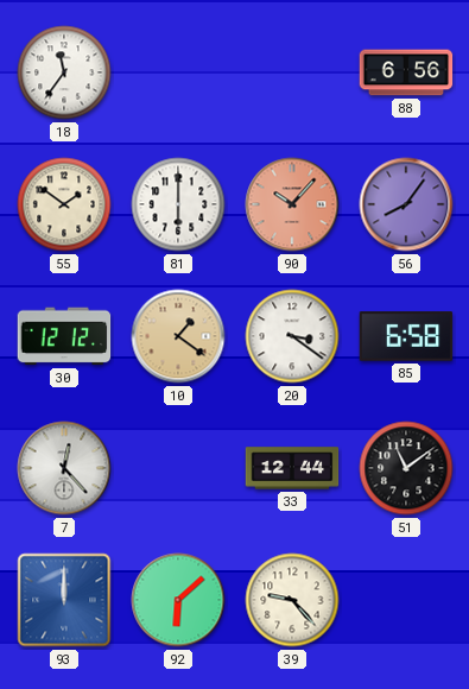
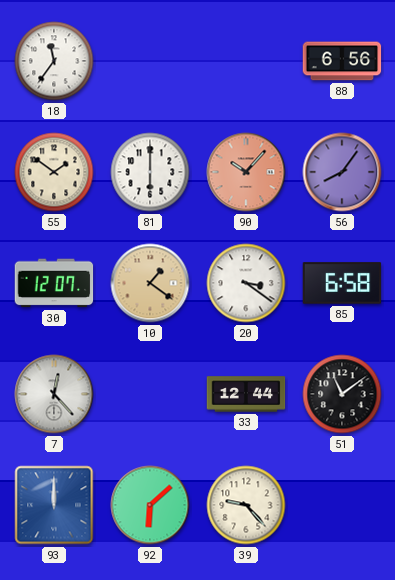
30: 12:12 -> 12:07
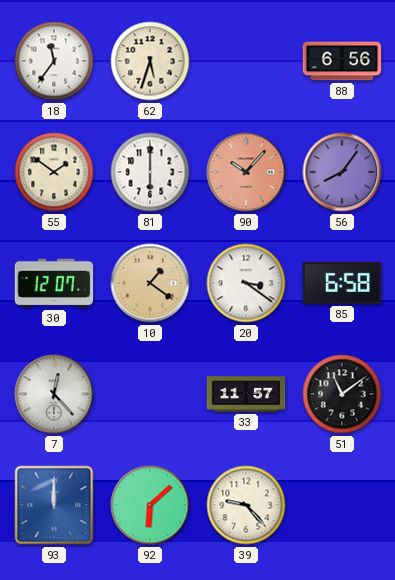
62: none -> 5:33
33: 12:44 -> 11:57
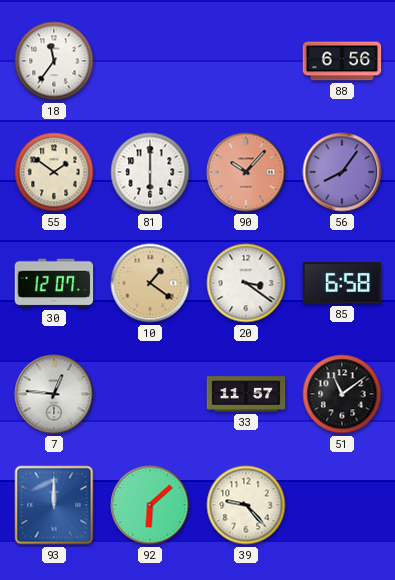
62: 5:33 -> none
7: 12:23 -> 12:46
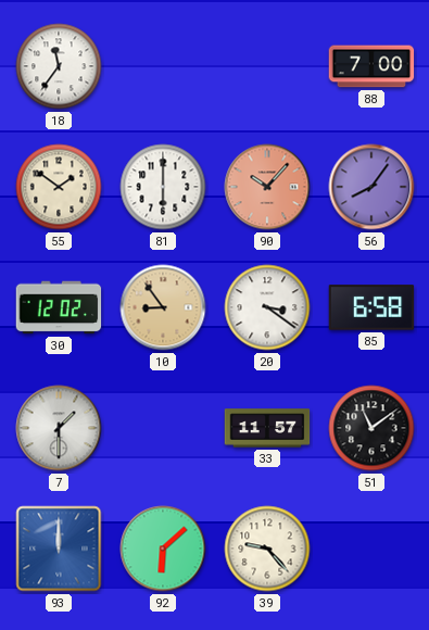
88: 6:56 -> 7:00
30: 12:07 -> 12:02
10: 1:21 -> 8:54
7: 12:46 -> 1:30
